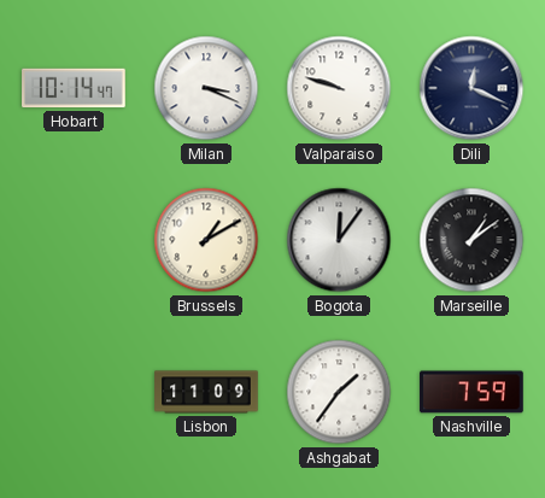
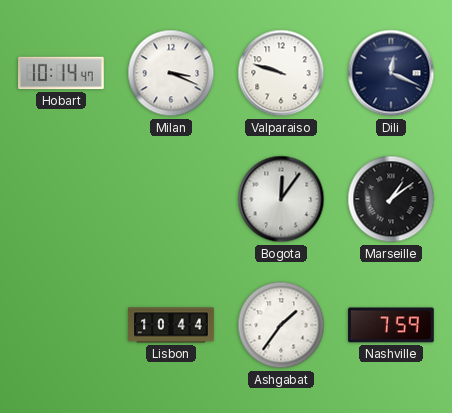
Brussels: 1:10 -> none
Lisbon: 11:09 -> 10:44
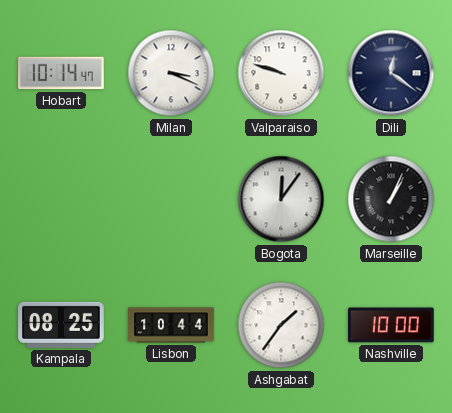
Dili: 12:19 -> 12:21
Marseille: 1:09 -> 1:04
Kampala: none -> 08:25
Nashville: 7:59 -> 10:00
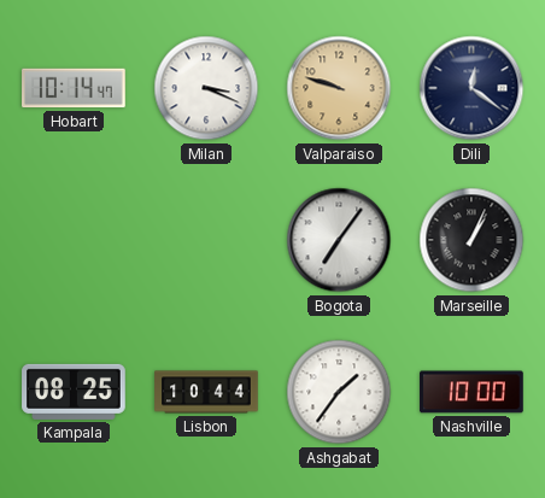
Valparaiso dial: white -> champagne
Bogota: 12:06 -> 7:06
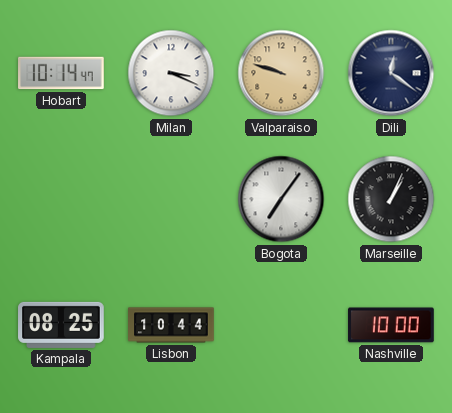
Ashgabat: 1:36 -> none
